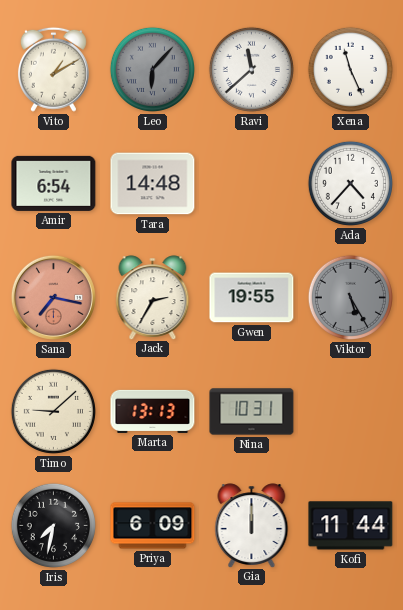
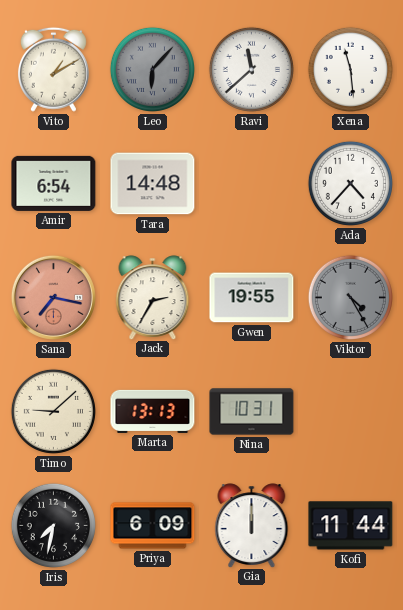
Xena: 11:26 -> 11:29
Viktor: 5:25 -> 4:25
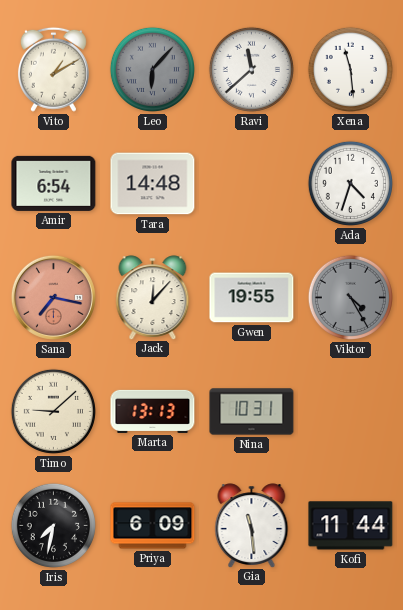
Ada: 4:37 -> 4:33
Jack: 2:35 -> 12:07
Gia: 12:00 -> 11:29
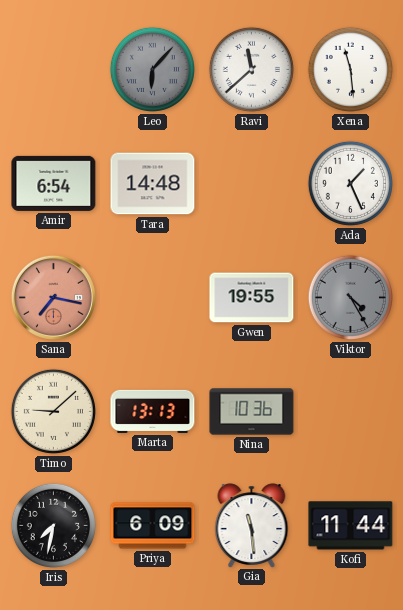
Vito: 1:10 -> none
Ada: 4:33 -> 1:26
Jack: 12:07 -> none
Nina: 10:31 -> 10:36
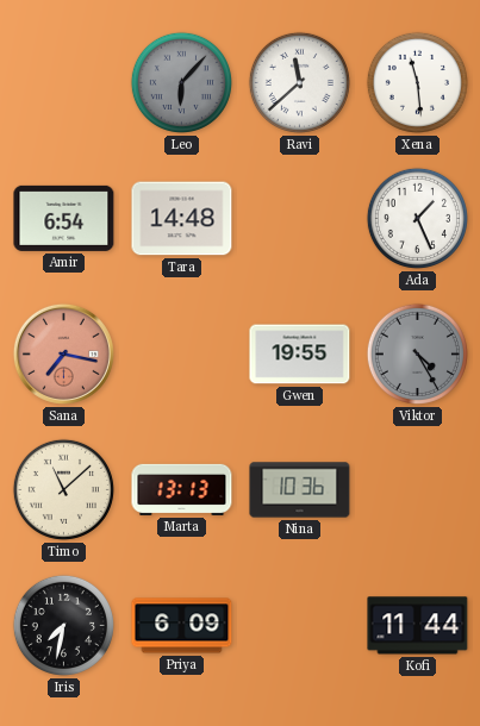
Timo: 9:08 -> 11:08
Gia: 11:29 -> none
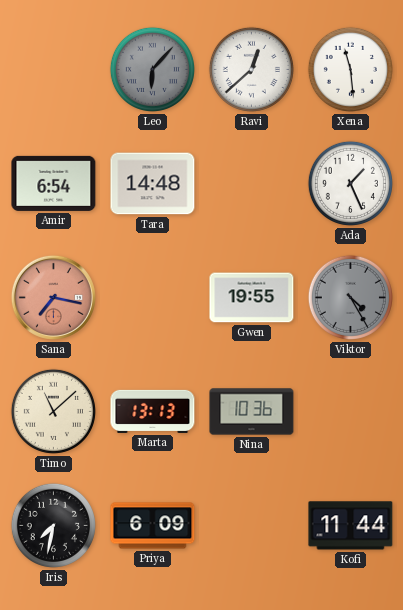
Ravi: 11:38 -> 12:38
